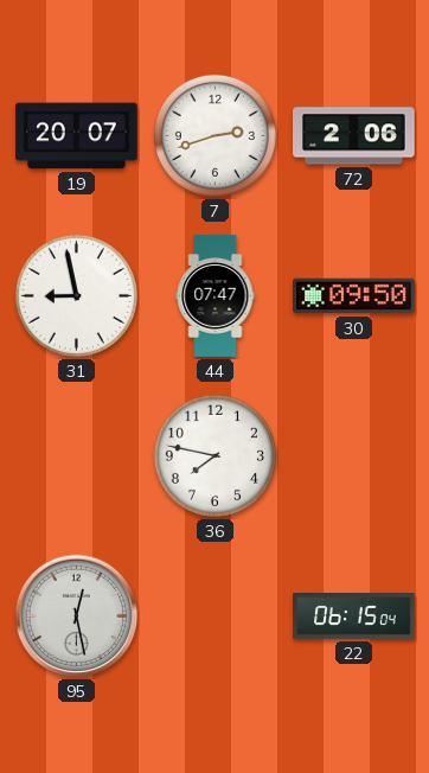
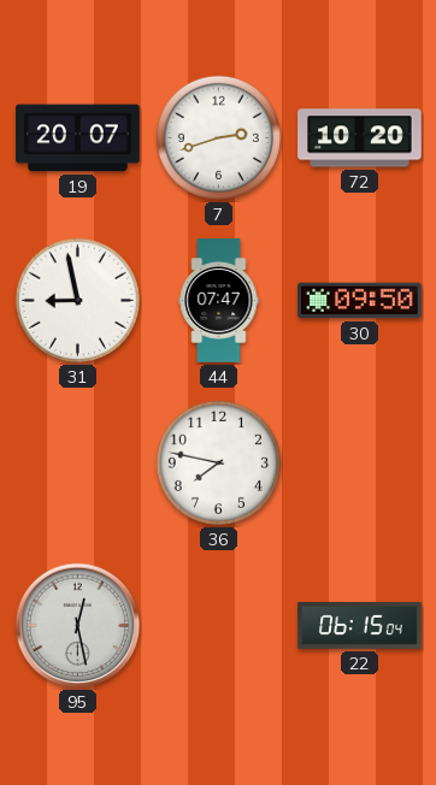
72: 2:06 -> 10:20
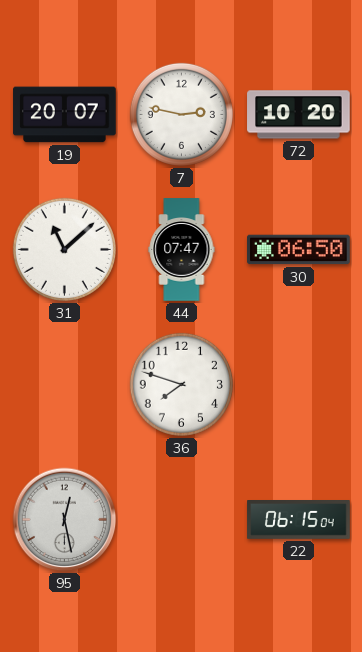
7: 2:42 -> 2:47
31: 8:58 -> 11:08
30: 09:50 -> 06:50
36: 7:47 -> 7:48
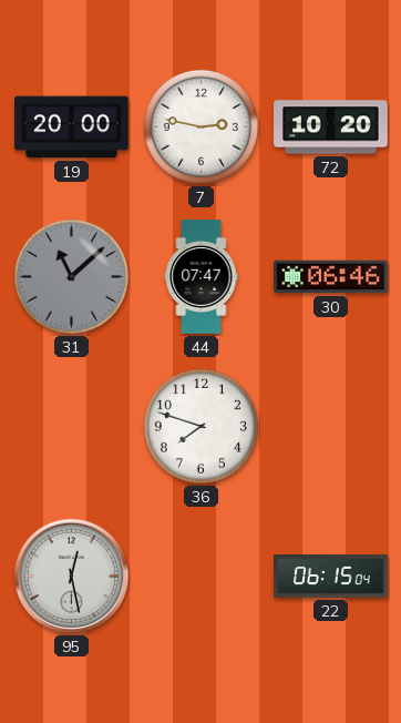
19: 20:07 -> 20:00
31 dial: white -> grey
30: 06:50 -> 06:46
